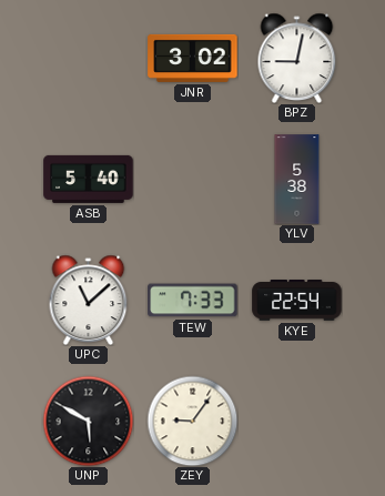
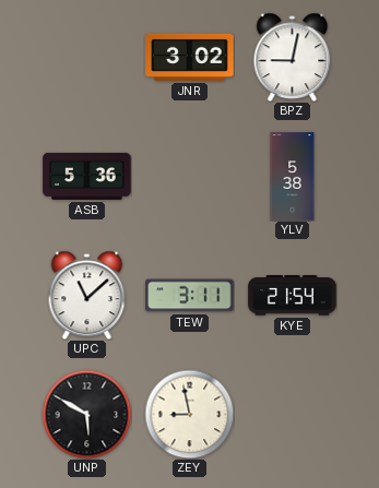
ASB: 5:40 -> 5:36
TEW: 7:33 -> 3:11
KYE: 22:54 -> 21:54
ZEY: 9:06 -> 8:58
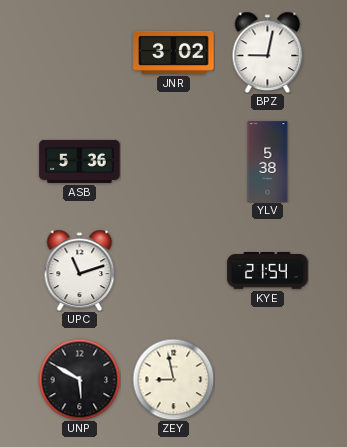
UPC: 11:08 -> 11:12
TEW: 3:11 -> none
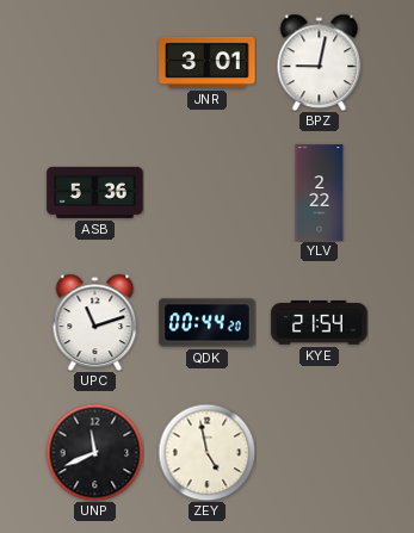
JNR: 3:02 -> 3:01
YLV: 5:38 -> 2:22
QDK: none -> 00:44
UNP: 5:50 -> 11:41
ZEY: 8:58 -> 4:58
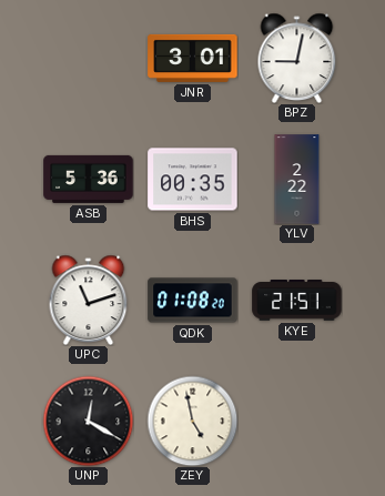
BHS: none -> 00:35
QDK: 00:44 -> 01:08
KYE: 21:54 -> 21:51
UNP: 11:41 -> 12:20
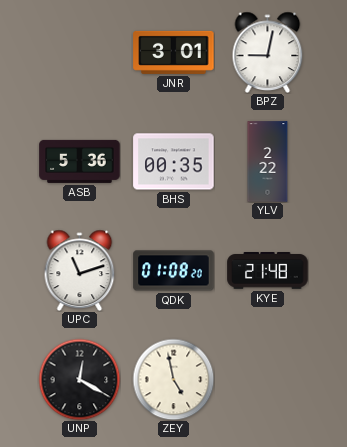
KYE: 21:51 -> 21:48
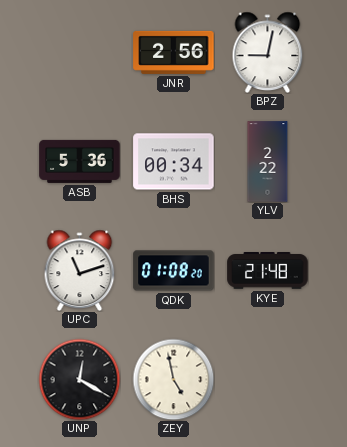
JNR: 3:01 -> 2:56
BHS: 00:35 -> 00:34
